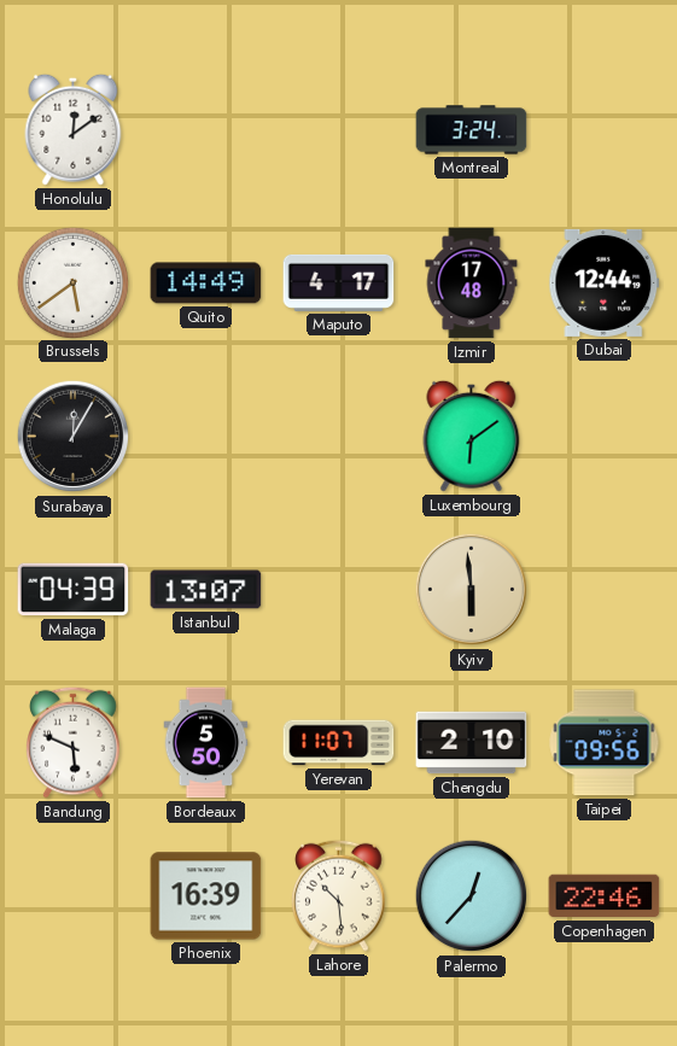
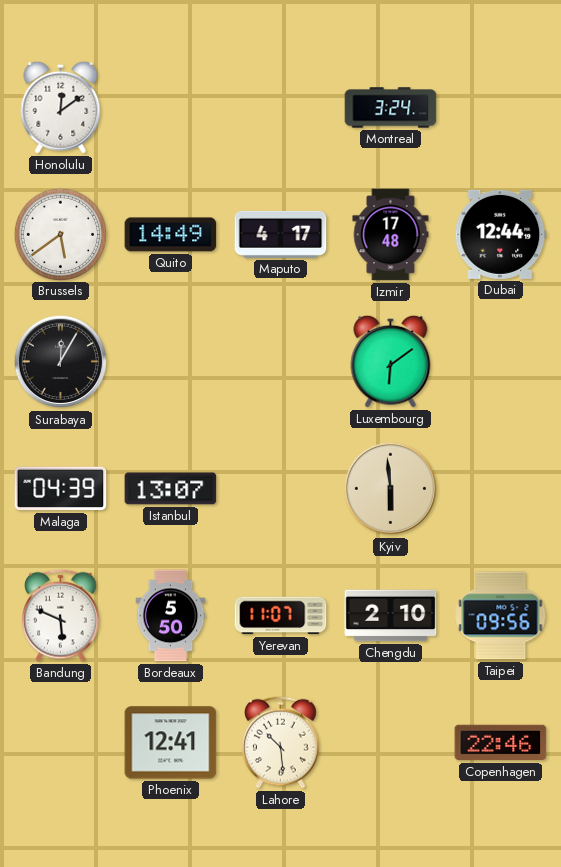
Phoenix: 16:39 -> 12:41
Palermo: 12:37 -> none
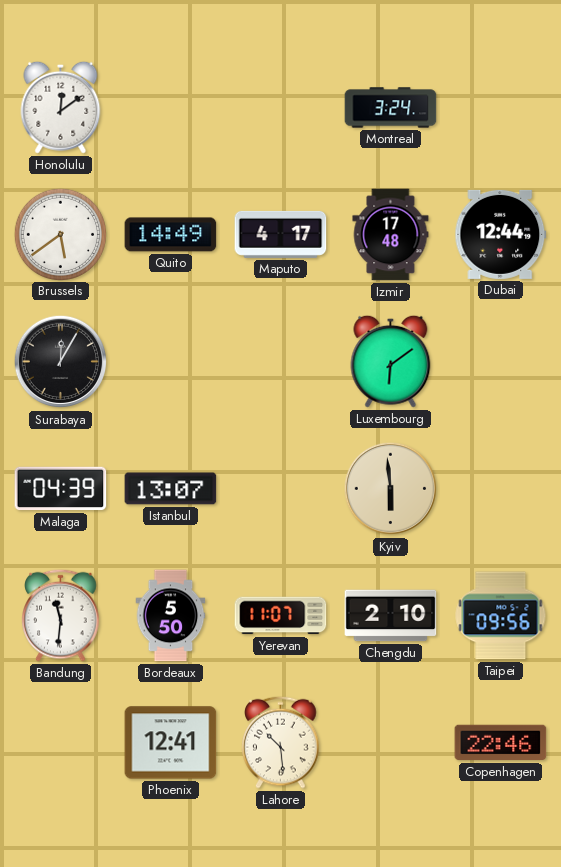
Bandung: 5:49 -> 11:31
